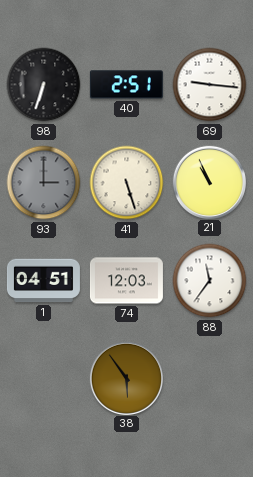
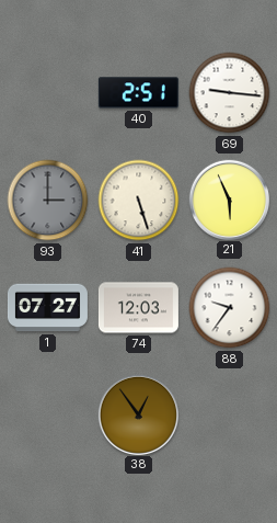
98: 6:33 -> none
21: 10:56 -> 5:56
1: 04:51 -> 07:27
88: 11:36 -> 9:36
38: 5:54 -> 12:54
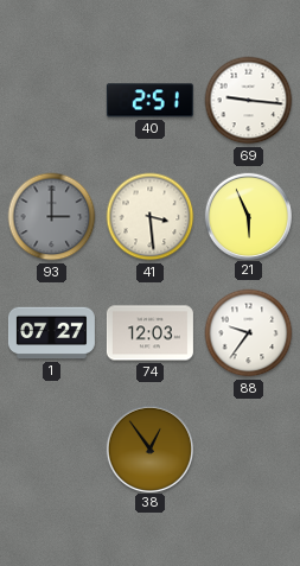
41: 5:27 -> 3:29
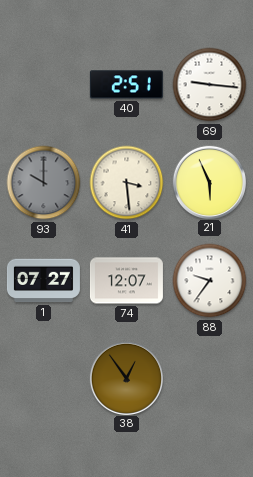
93: 3:00 -> 10:00
74: 12:03 -> 12:07
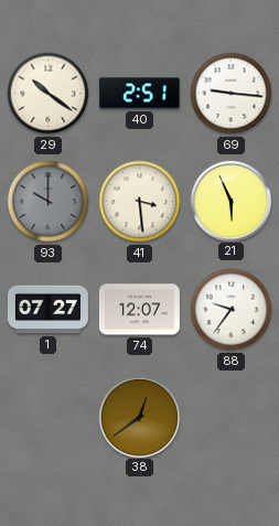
29: none -> 10:21
38: 12:54 -> 12:39
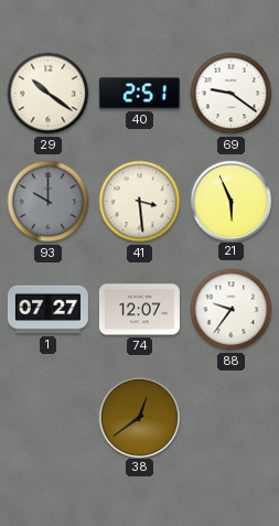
69: 9:16 -> 9:21
